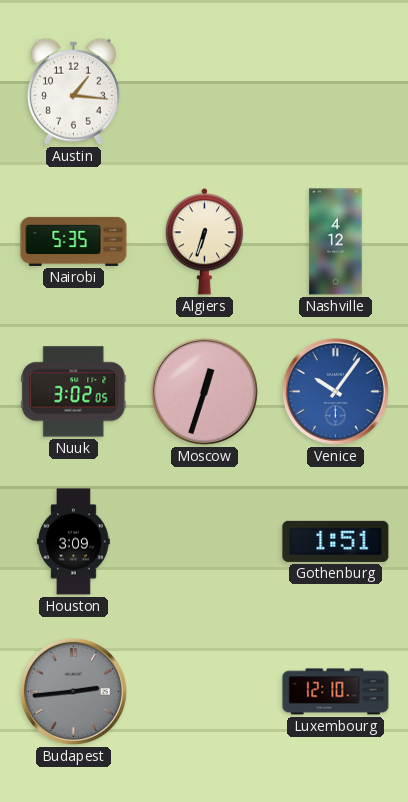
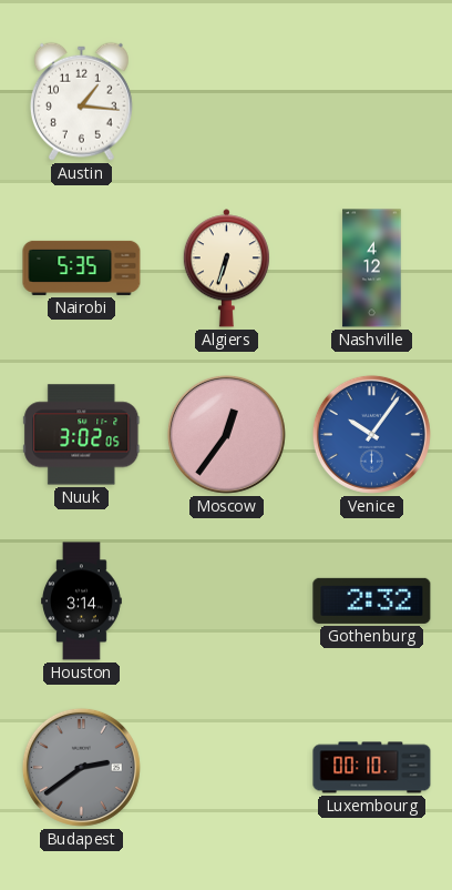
Moscow: 12:33 -> 12:36
Houston: 3:09 -> 3:14
Gothenburg: 1:51 -> 2:32
Budapest: 2:44 -> 2:39
Luxembourg: 12:10 -> 00:10
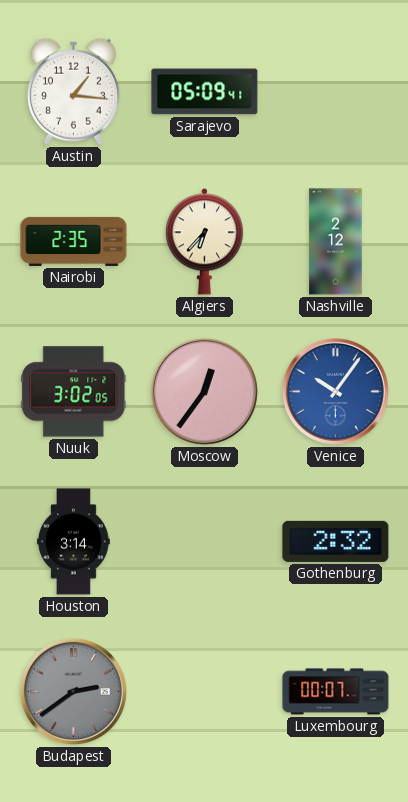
Sarajevo: none -> 05:09
Nairobi: 5:35 -> 2:35
Algiers: 6:33 -> 6:37
Nashville: 4:12 -> 2:12
Luxembourg: 00:10 -> 00:07
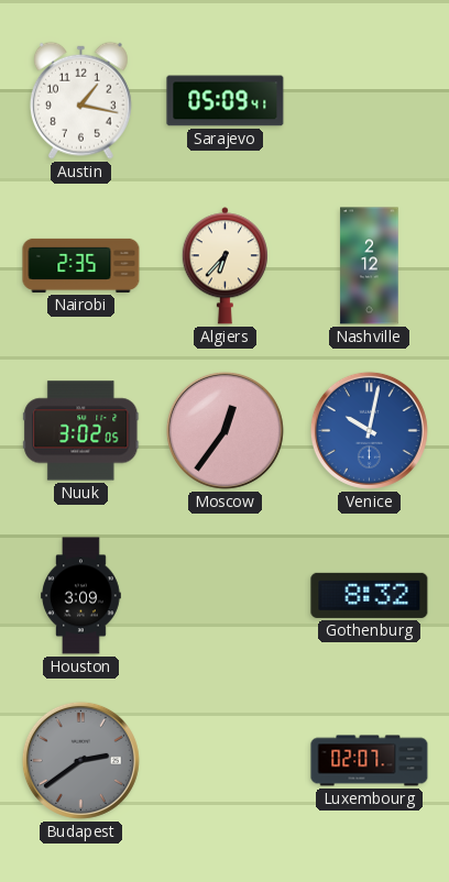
Austin: 1:16 -> 1:17
Venice: 10:06 -> 10:02
Houston: 3:14 -> 3:09
Gothenburg: 2:32 -> 8:32
Luxembourg: 00:07 -> 02:07
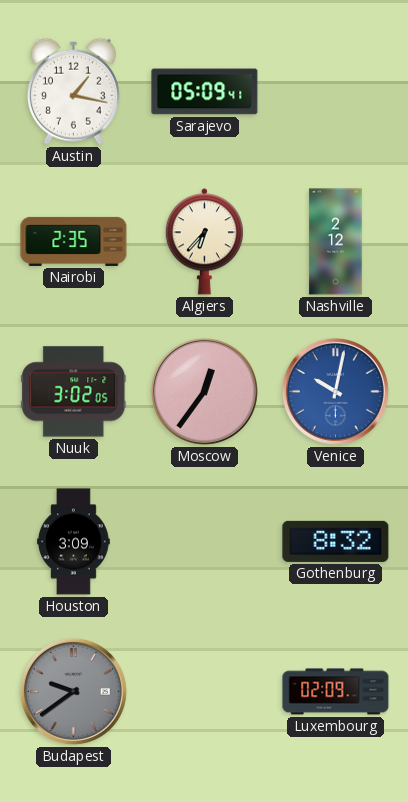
Budapest: 2:39 -> 9:39
Luxembourg: 02:07 -> 02:09
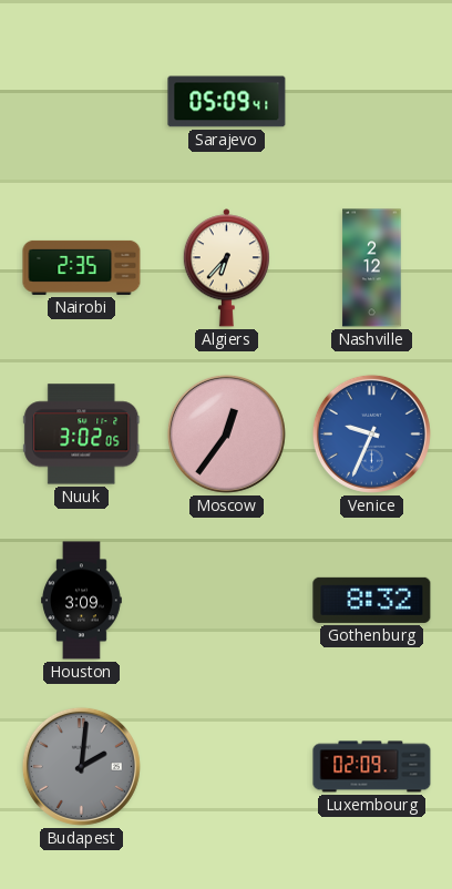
Austin: 1:17 -> none
Venice: 10:02 -> 9:34
Budapest: 9:39 -> 2:01
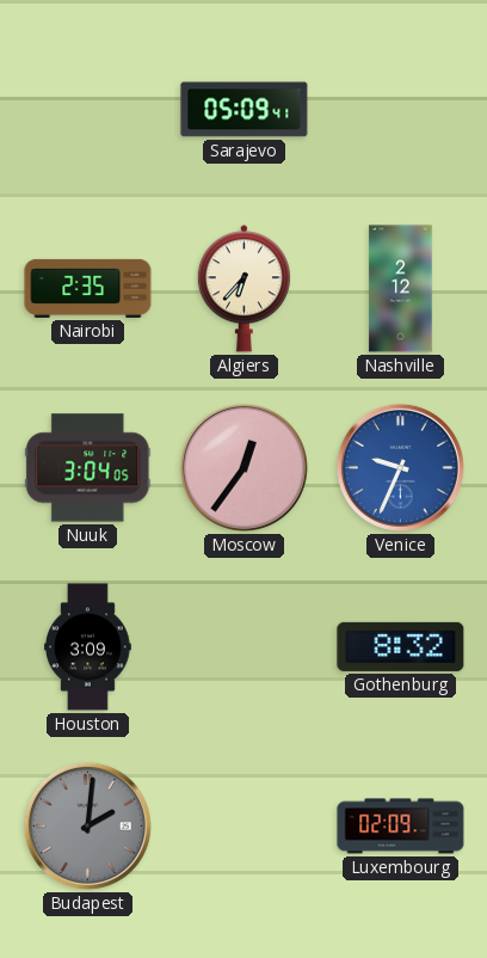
Nuuk: 3:02 -> 3:04
